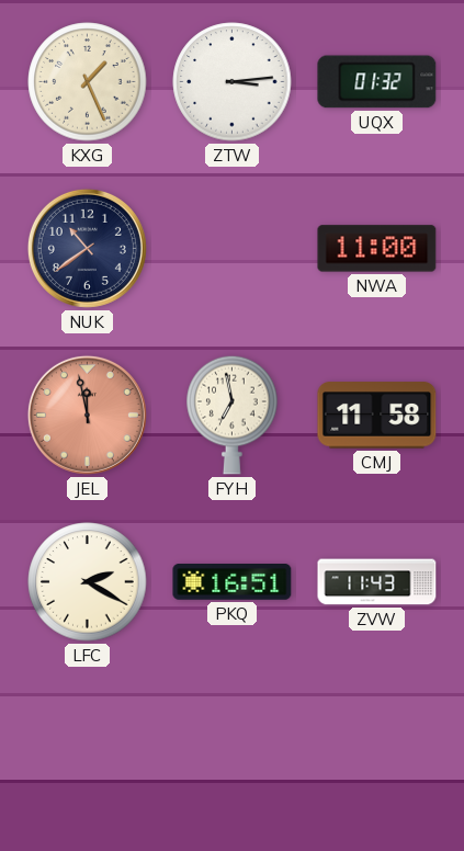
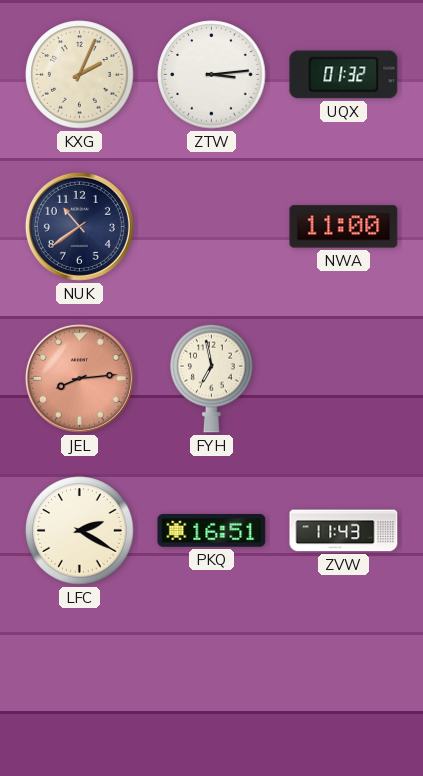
KXG: 1:26 -> 2:04
JEL: 11:58 -> 8:14
CMJ: 11:58 -> none
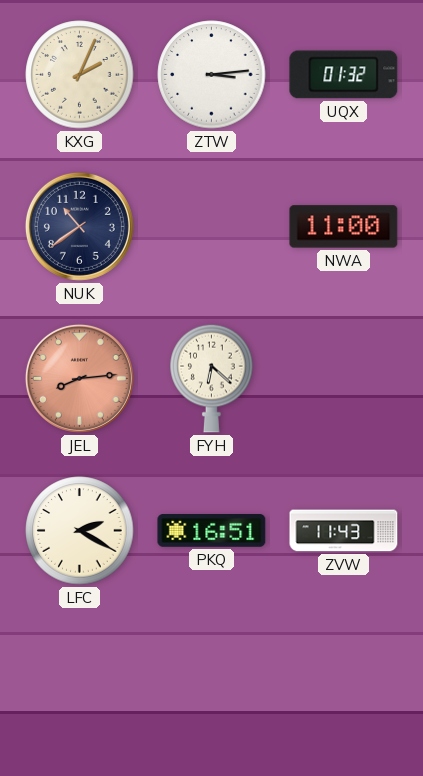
FYH: 6:58 -> 6:22
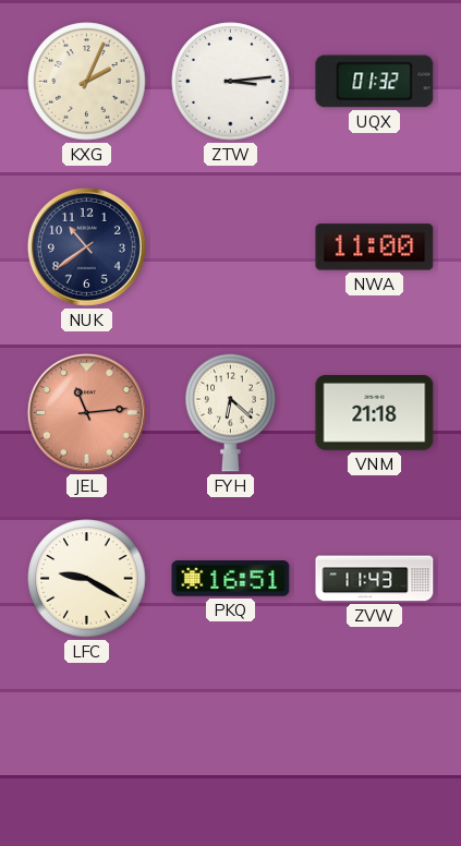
JEL: 8:14 -> 11:14
VNM: none -> 21:18
LFC: 2:20 -> 9:20
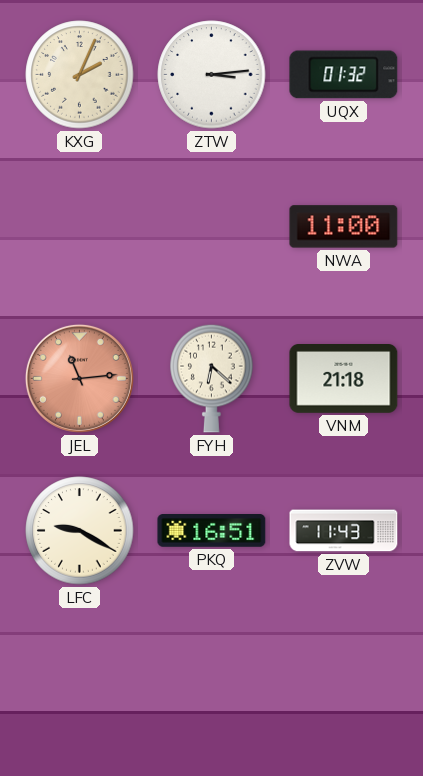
NUK: 10:39 -> none
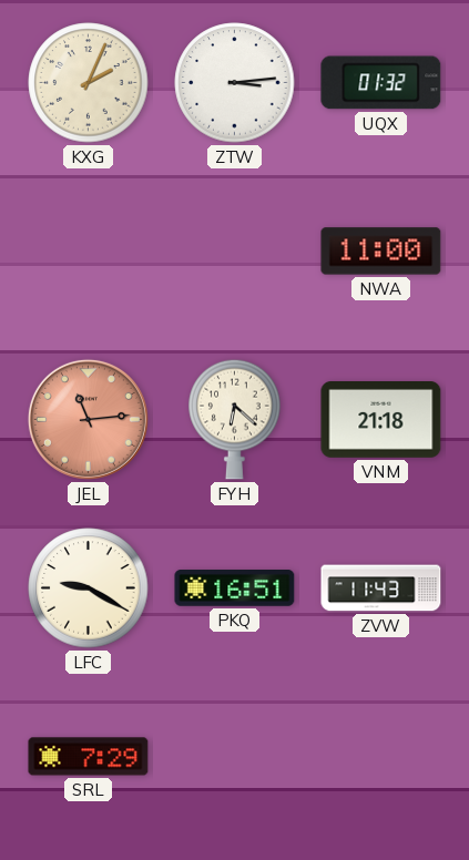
SRL: none -> 7:29
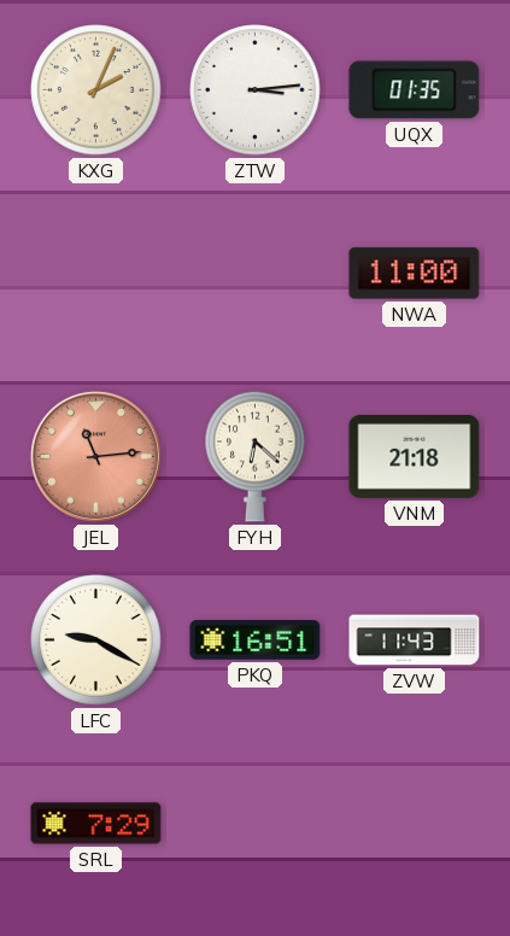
UQX: 01:32 -> 01:35
